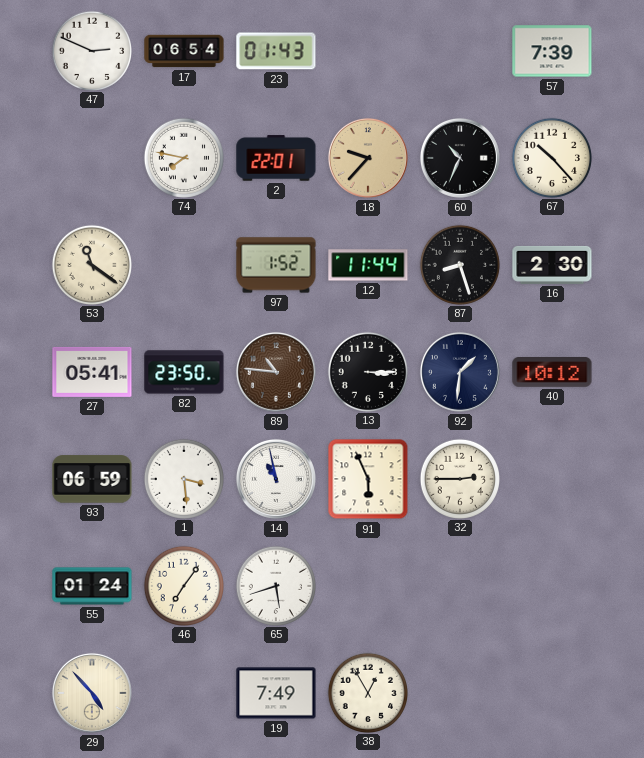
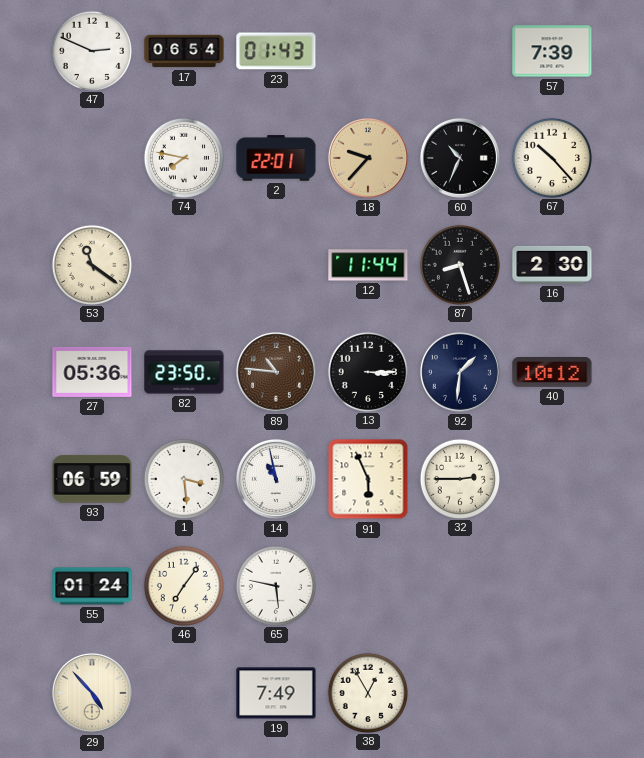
97: 1:52 -> none
27: 05:41 -> 05:36
65: 5:42 -> 5:47
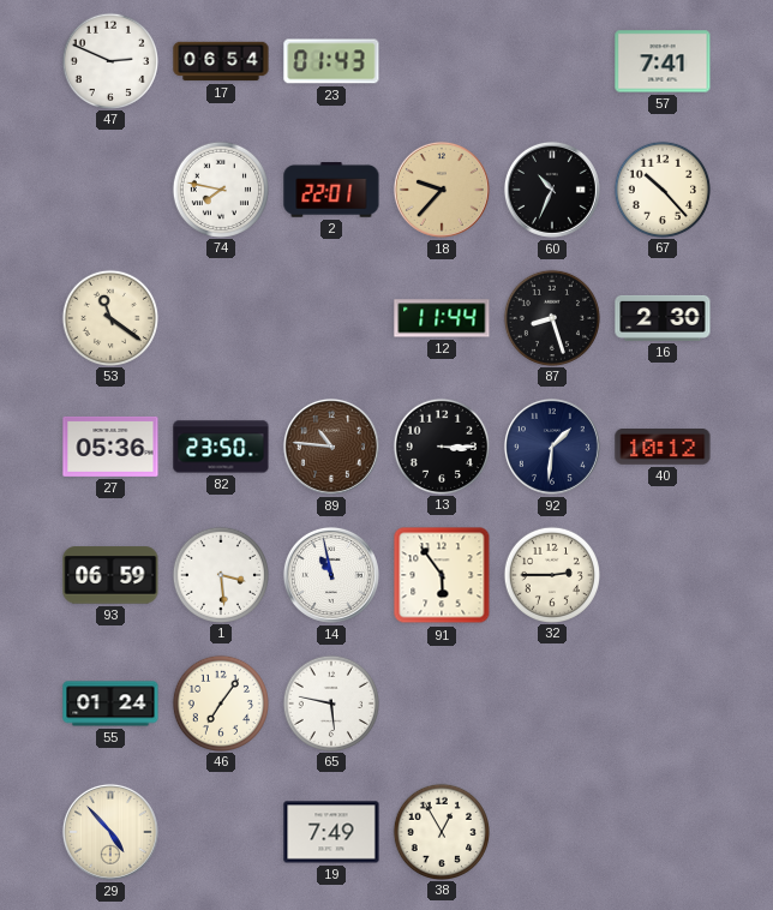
57: 7:39 -> 7:41
91: 5:56 -> 5:54
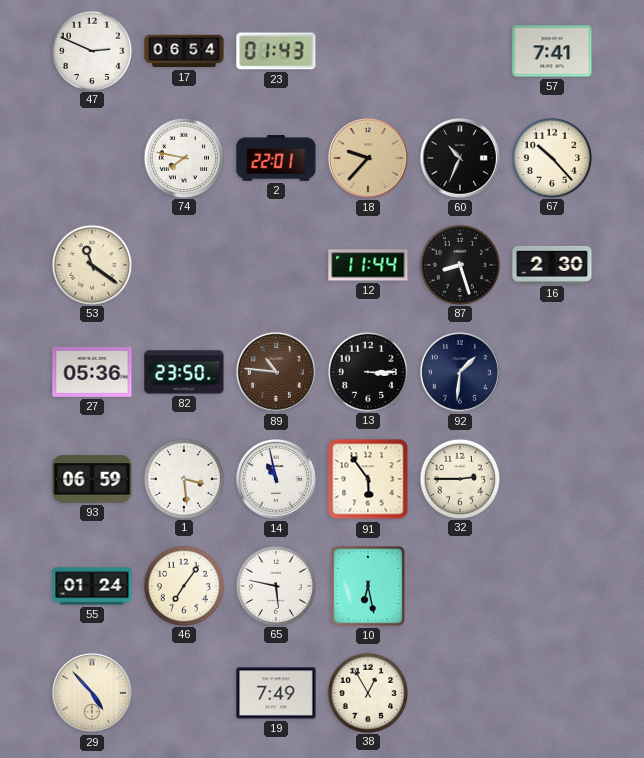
40: 10:12 -> none
10: none -> 6:28
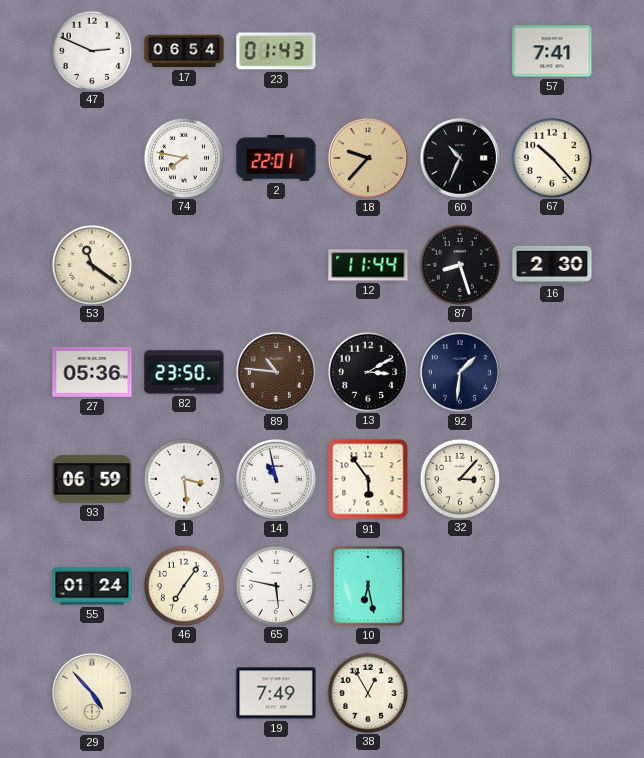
13: 3:15 -> 3:10
32: 2:45 -> 3:07
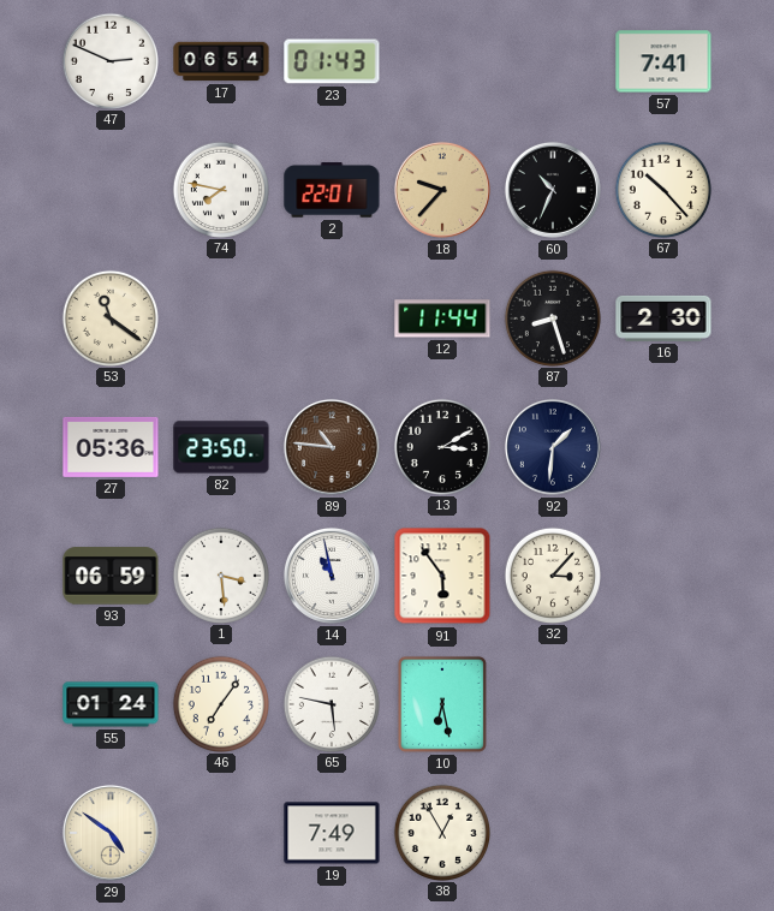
29: 4:53 -> 4:51
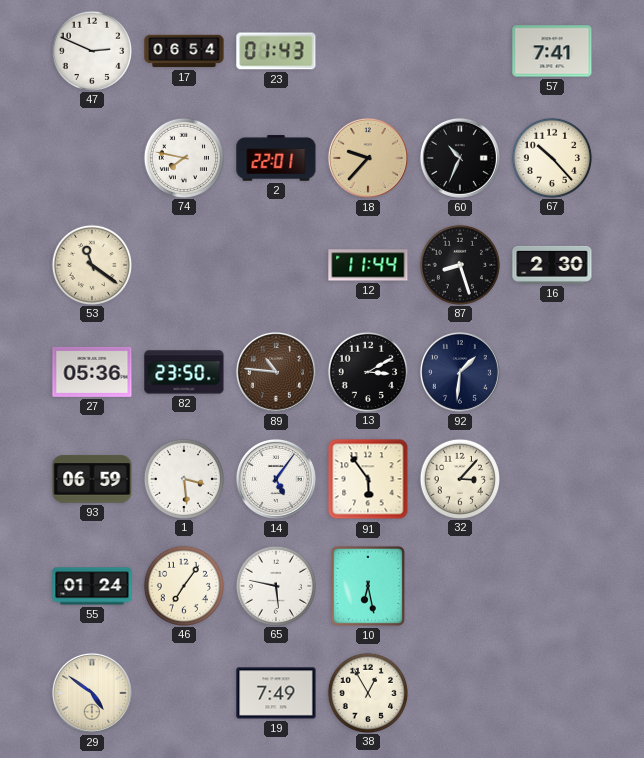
14: 10:58 -> 5:06
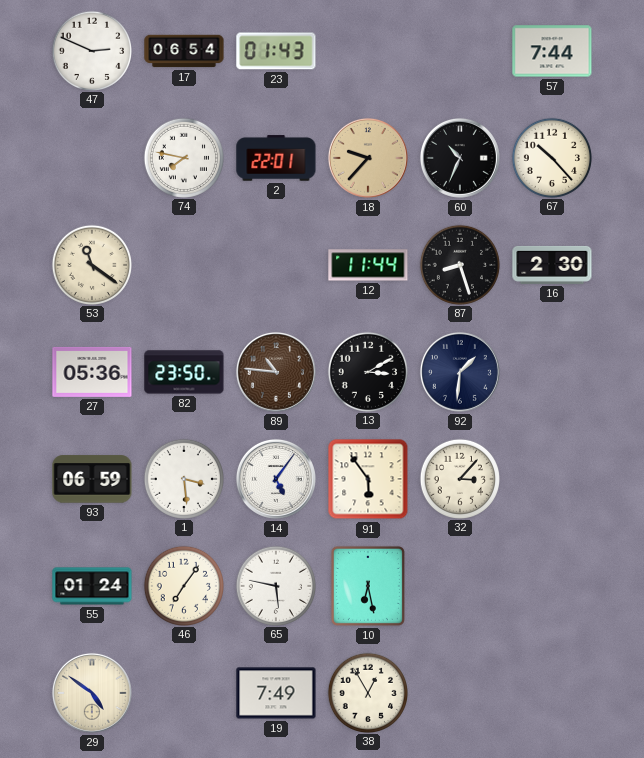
57: 7:41 -> 7:44
